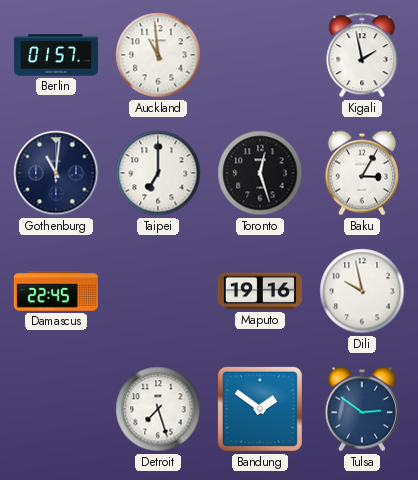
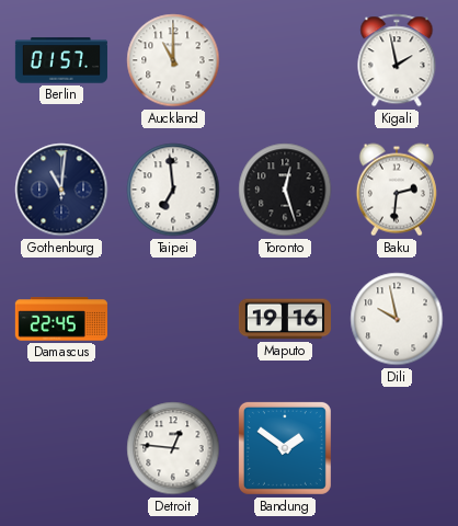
Auckland: 10:59 -> 11:00
Taipei: 7:00 -> 6:59
Baku: 3:05 -> 2:31
Detroit: 7:27 -> 12:46
Tulsa: 2:51 -> none
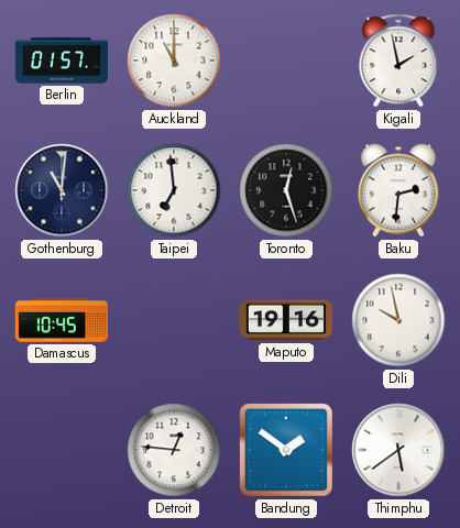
Damascus: 22:45 -> 10:45
Thimphu: none -> 5:39
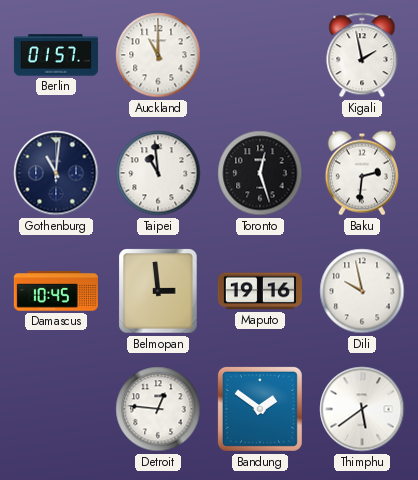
Taipei: 6:59 -> 10:59
Belmopan: none -> 2:59
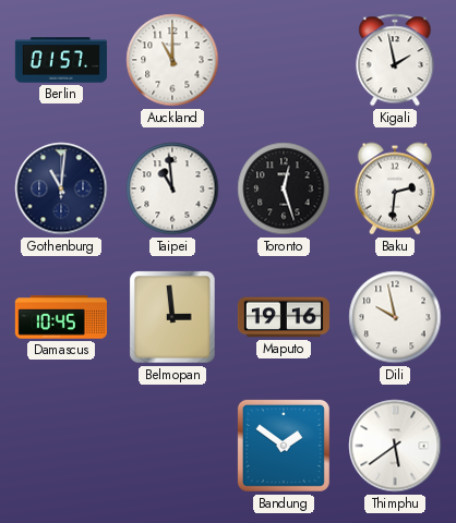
Detroit: 12:46 -> none
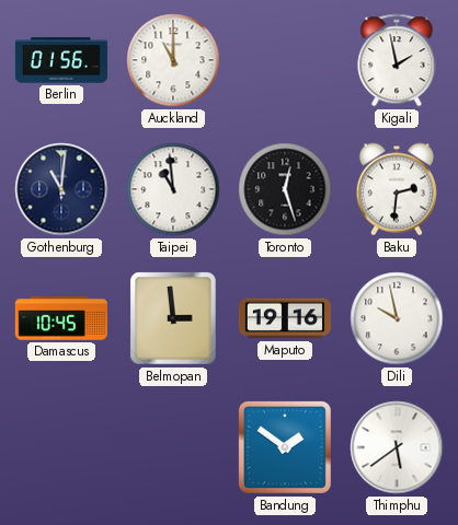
Berlin: 01:57 -> 01:56
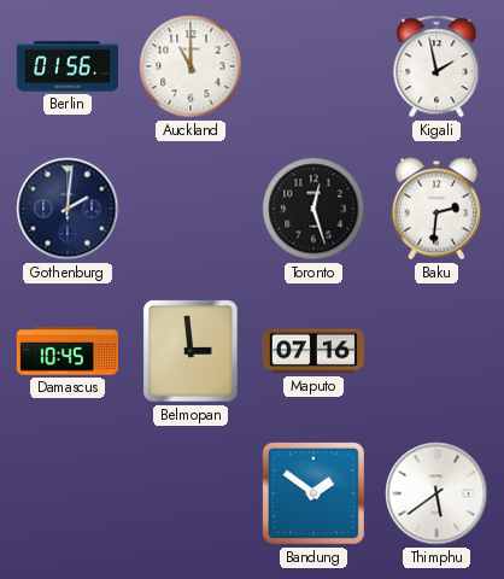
Gothenburg: 11:01 -> 2:01
Taipei: 10:59 -> none
Maputo: 19:16 -> 07:16
Dili: 9:58 -> none
